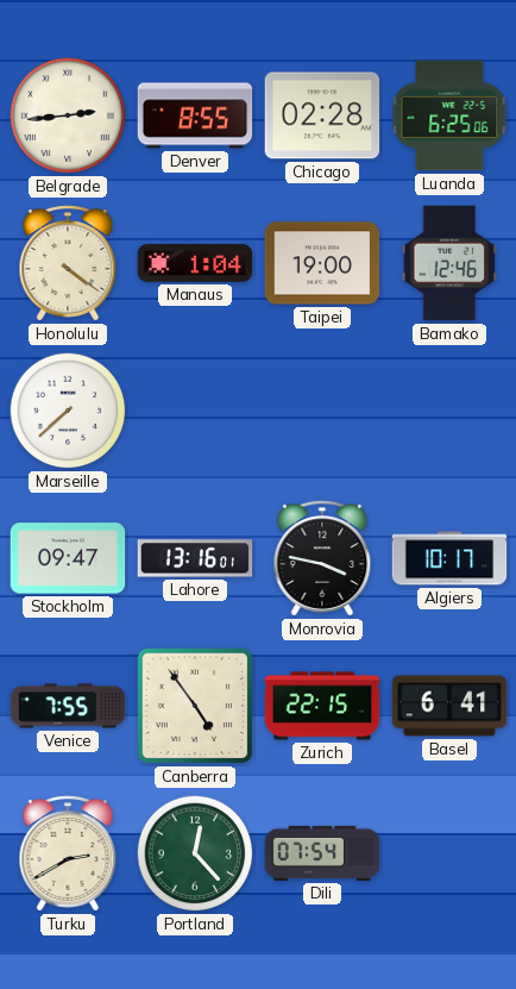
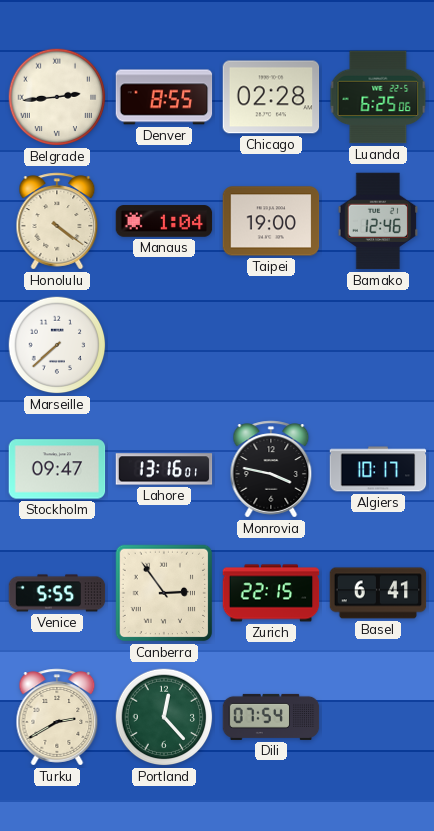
Venice: 7:55 -> 5:55
Canberra: 4:54 -> 2:54
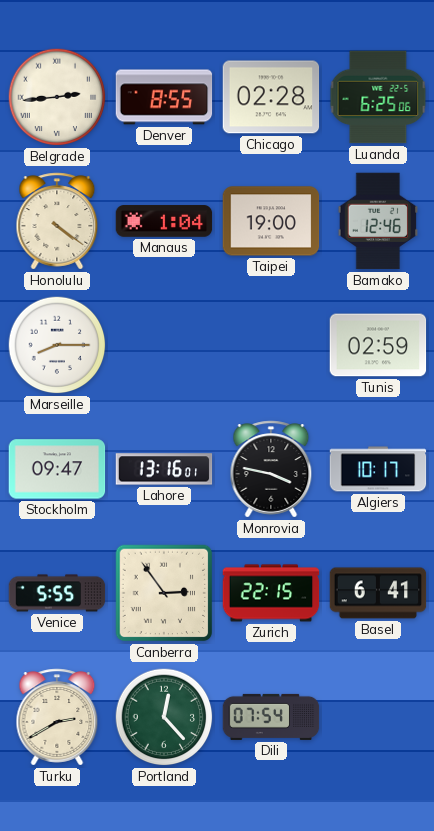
Marseille: 7:38 -> 8:15
Tunis: none -> 02:59
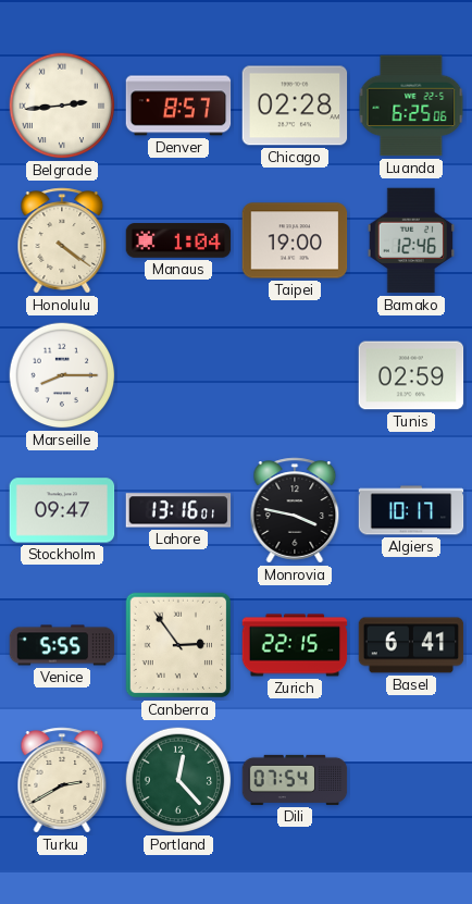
Denver: 8:55 -> 8:57
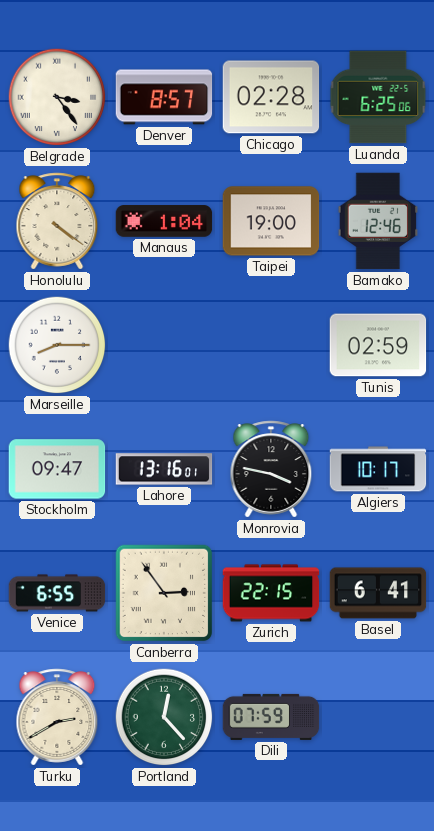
Belgrade: 2:44 -> 3:24
Venice: 5:55 -> 6:55
Dili: 07:54 -> 07:59
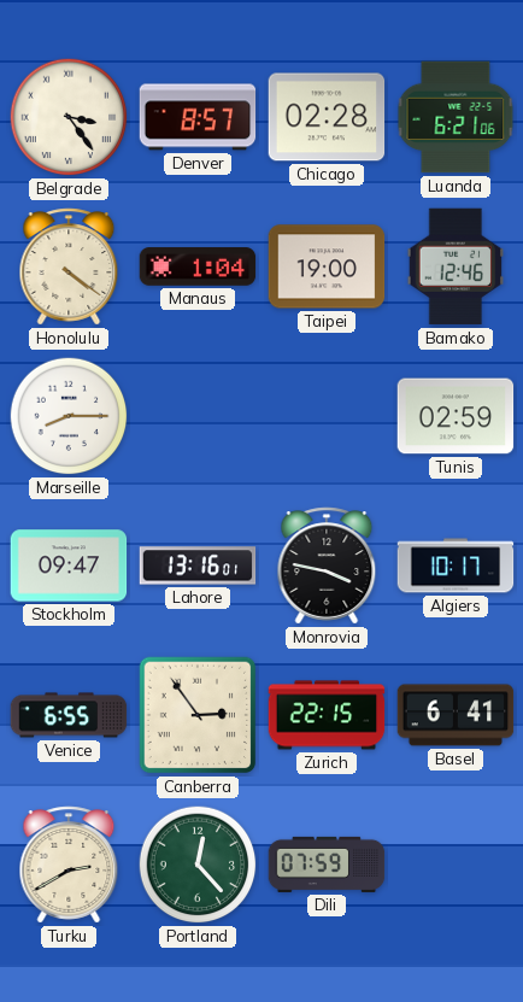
Luanda: 6:25 -> 6:21
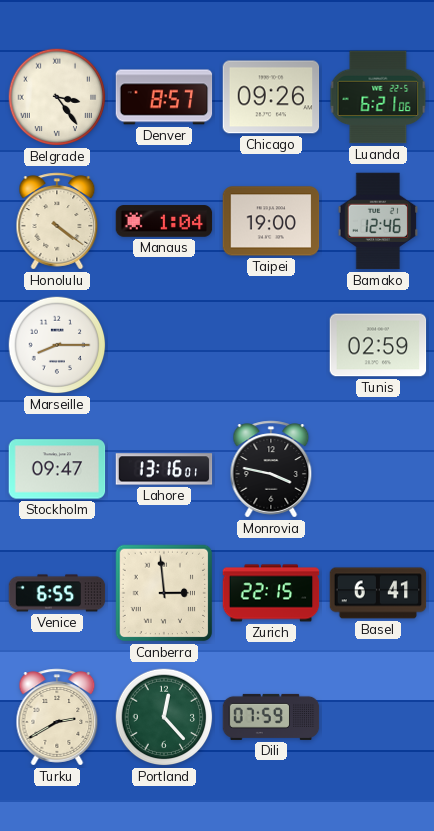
Chicago: 02:28 -> 09:26
Algiers: 10:17 -> none
Canberra: 2:54 -> 2:59
